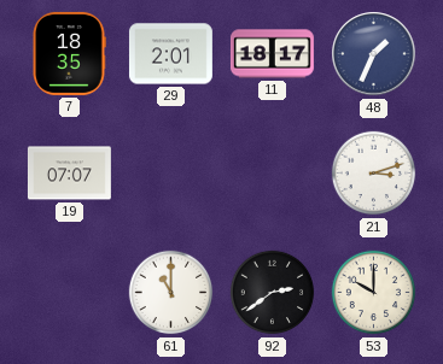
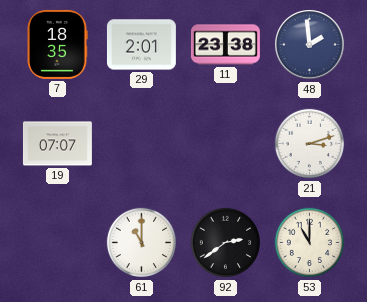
11: 18:17 -> 23:38
48: 1:34 -> 1:59
53: 10:00 -> 11:00
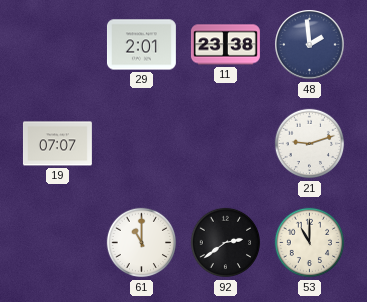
7: 18:35 -> none
21: 3:12 -> 9:12
